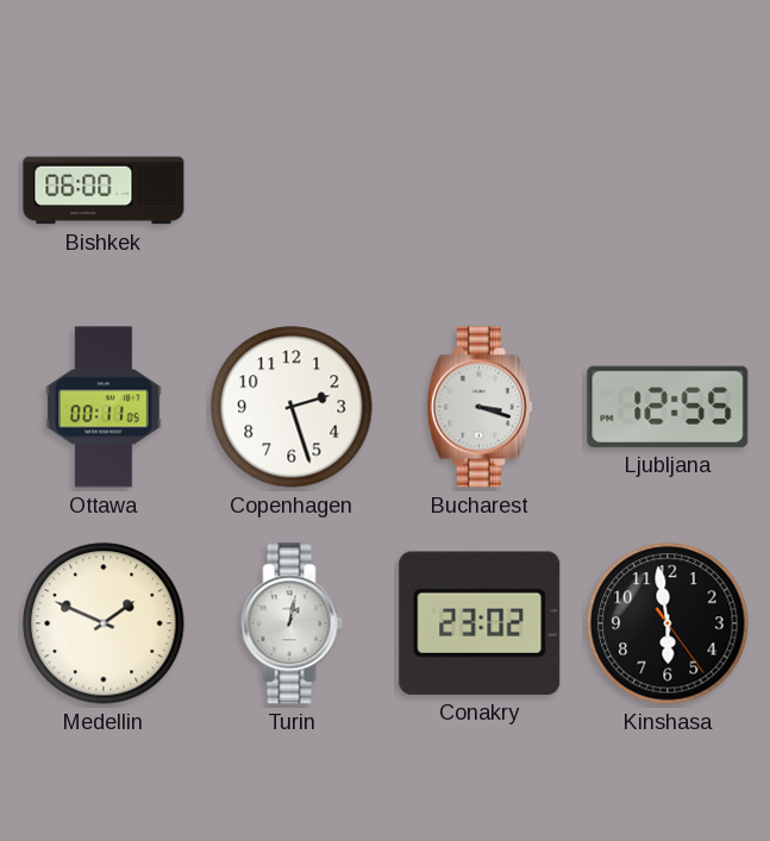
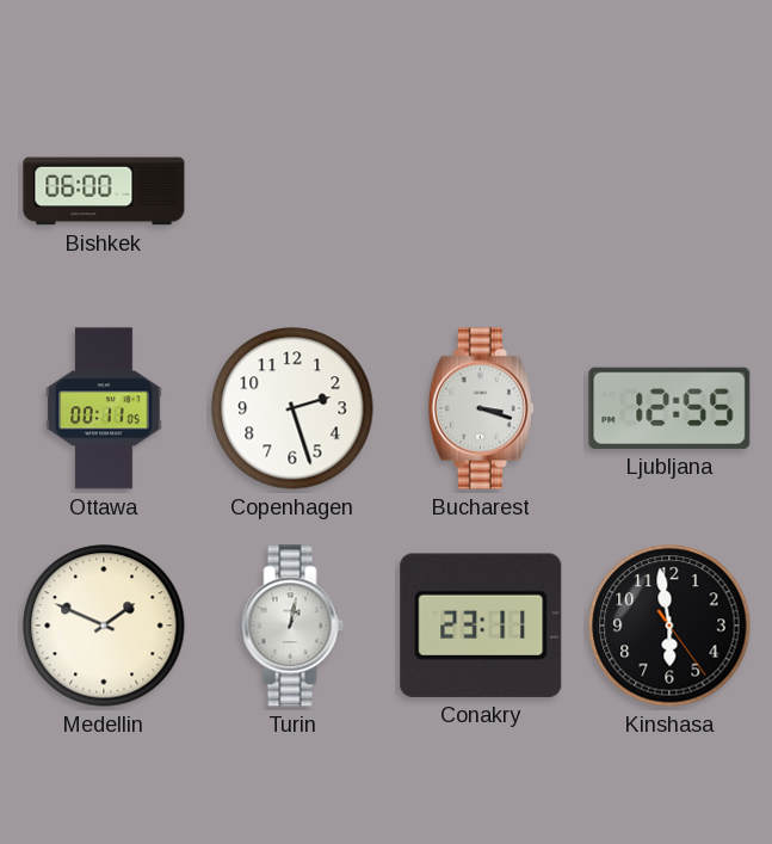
Conakry: 23:02 -> 23:11
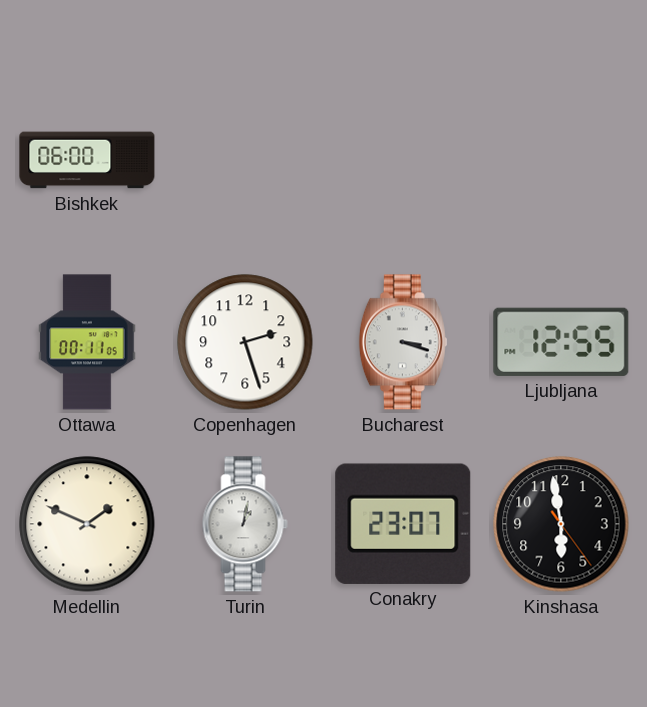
Conakry: 23:11 -> 23:07
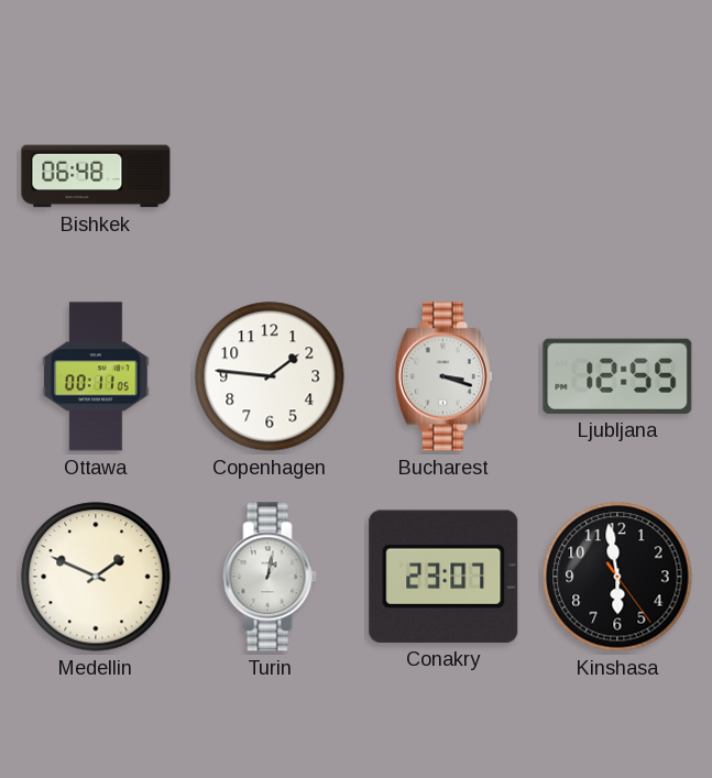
Bishkek: 06:00 -> 06:48
Copenhagen: 2:27 -> 1:46
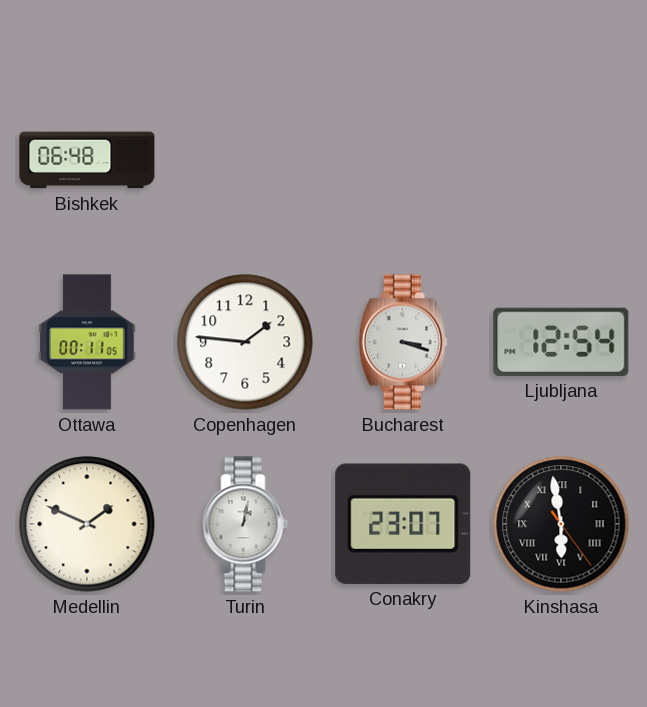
Ljubljana: 12:55 -> 12:54
Kinshasa numerals: Arabic -> Roman
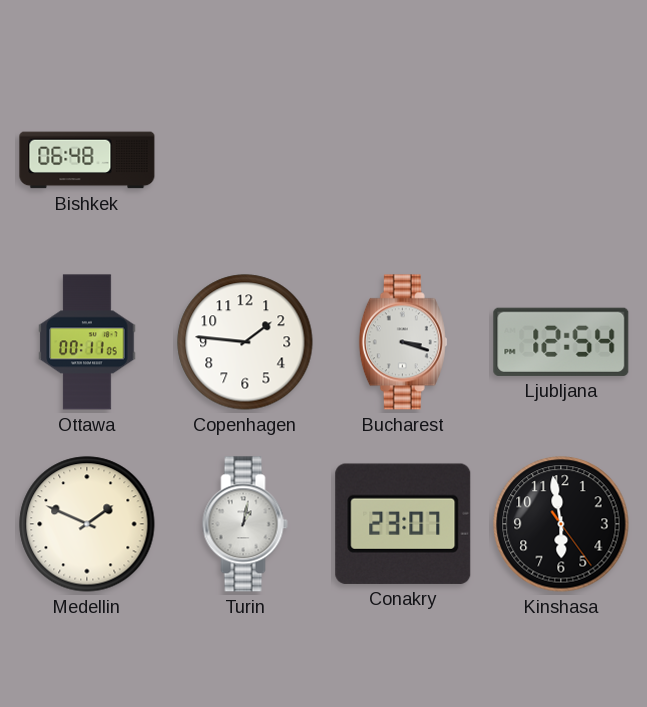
Kinshasa numerals: Roman -> Arabic
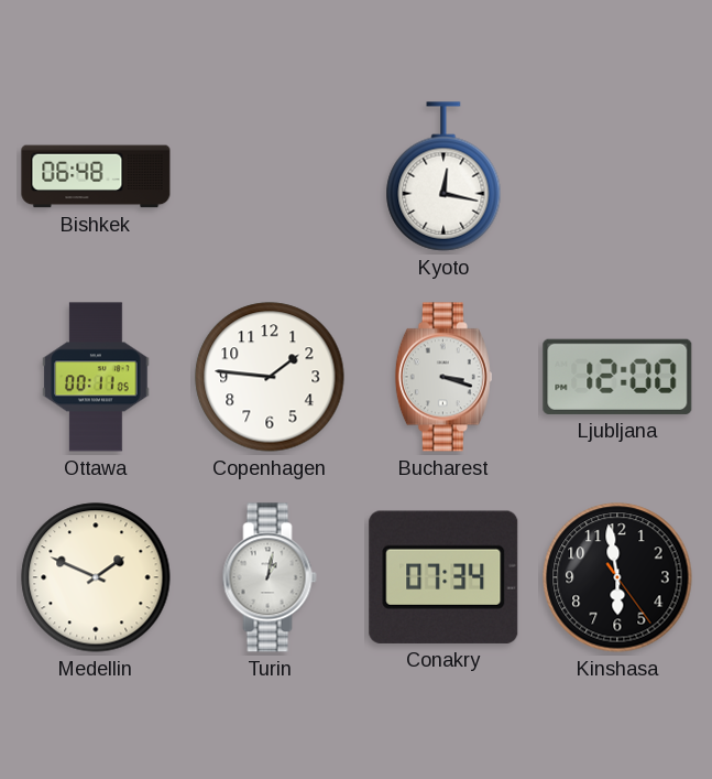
Kyoto: none -> 12:17
Ljubljana: 12:54 -> 12:00
Conakry: 23:07 -> 07:34
